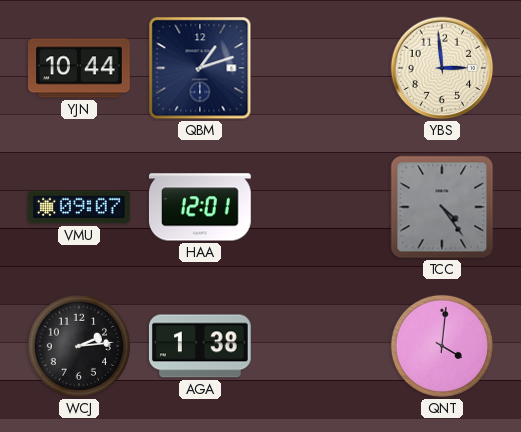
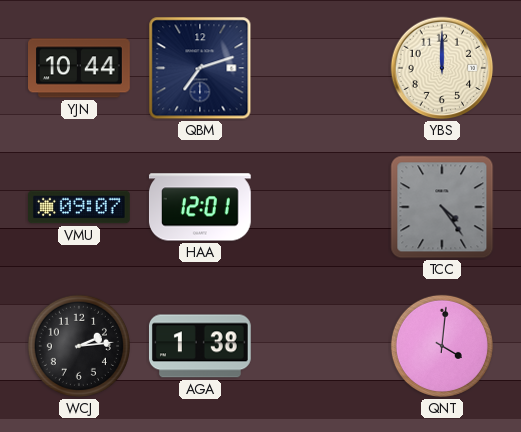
QBM: 1:12 -> 7:12
YBS: 2:59 -> 12:00
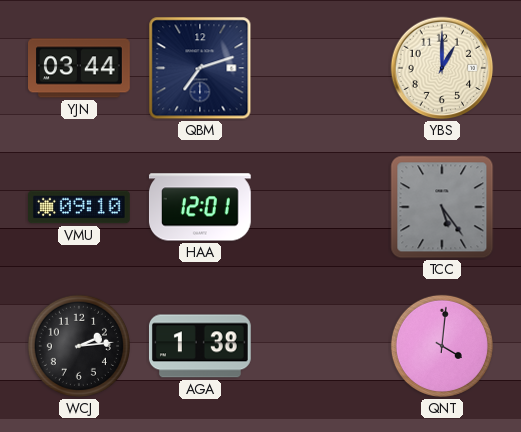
YJN: 10:44 -> 03:44
YBS: 12:00 -> 1:00
VMU: 09:07 -> 09:10
TCC: 4:24 -> 5:24
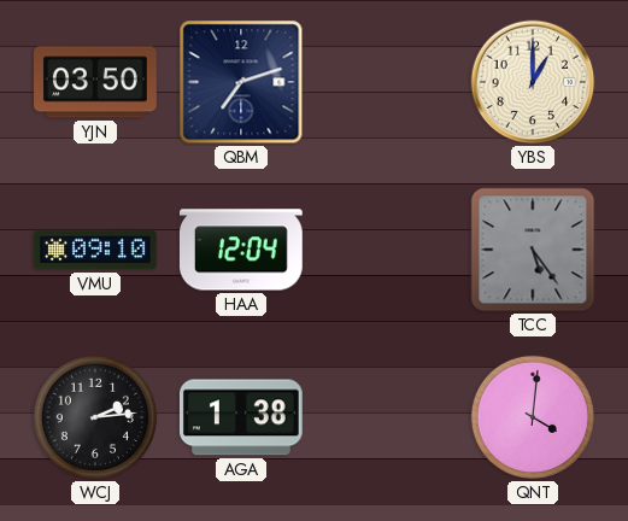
YJN: 03:44 -> 03:50
HAA: 12:01 -> 12:04
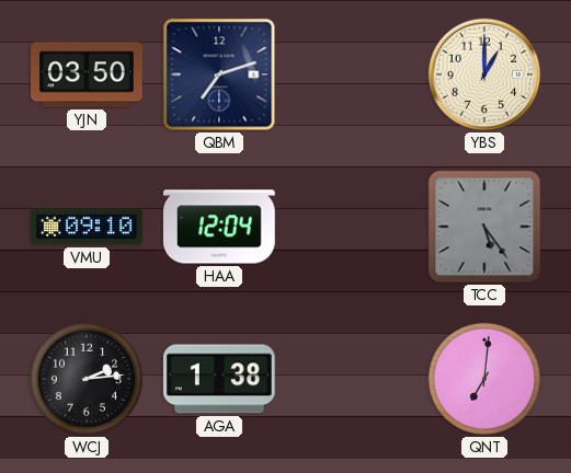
QNT: 4:01 -> 7:01
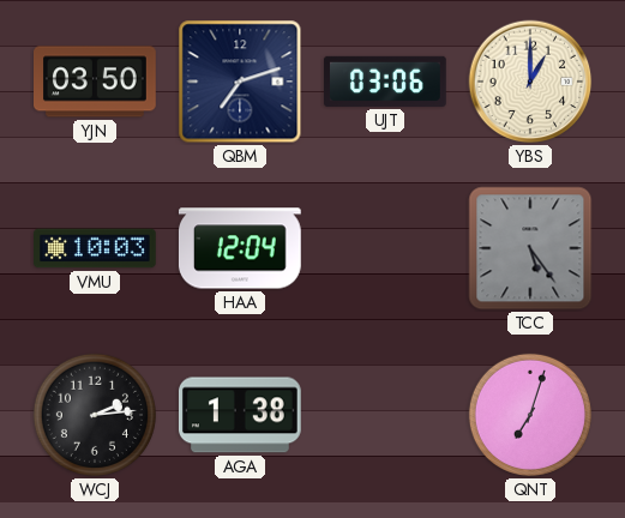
UJT: none -> 03:06
VMU: 09:10 -> 10:03
QNT: 7:01 -> 7:03
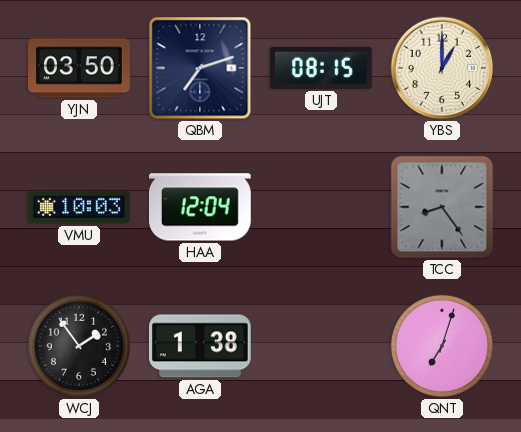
UJT: 03:06 -> 08:15
TCC: 5:24 -> 8:24
WCJ: 2:14 -> 1:54
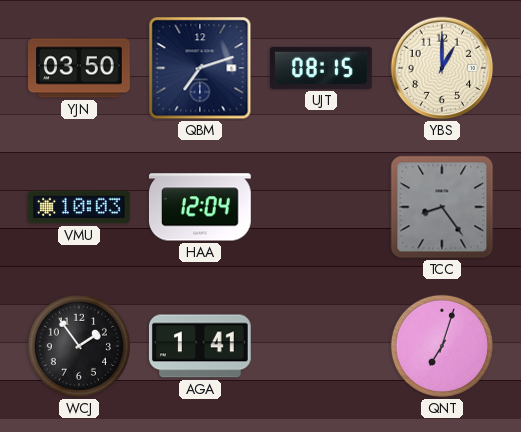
AGA: 1:38 -> 1:41
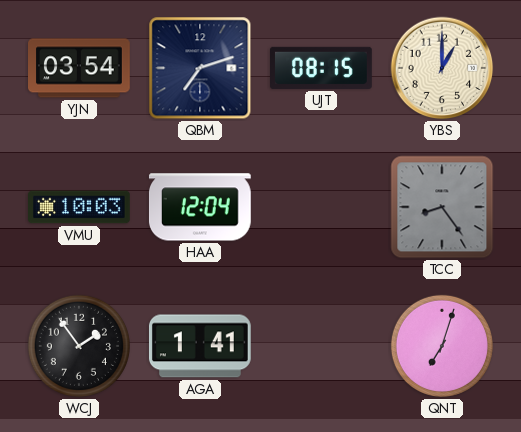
YJN: 03:50 -> 03:54
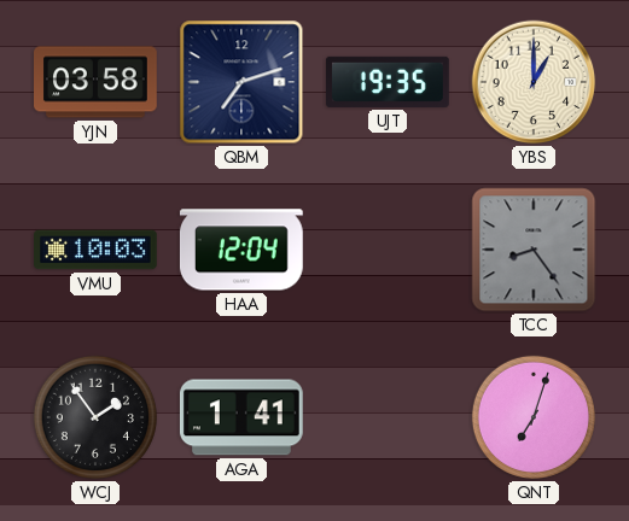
YJN: 03:54 -> 03:58
UJT: 08:15 -> 19:35
